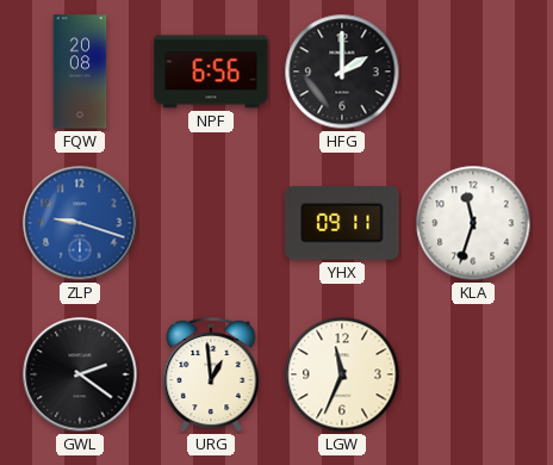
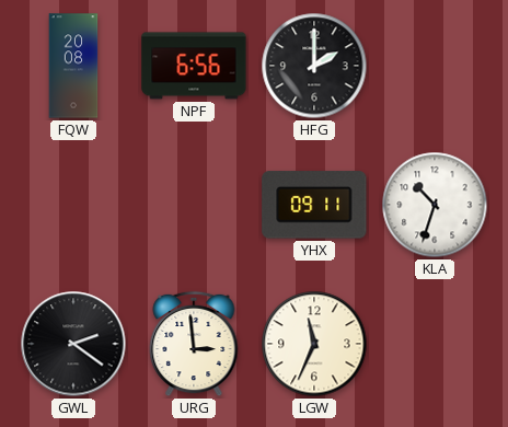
ZLP: 9:18 -> none
KLA: 11:33 -> 10:33
URG: 12:59 -> 2:59
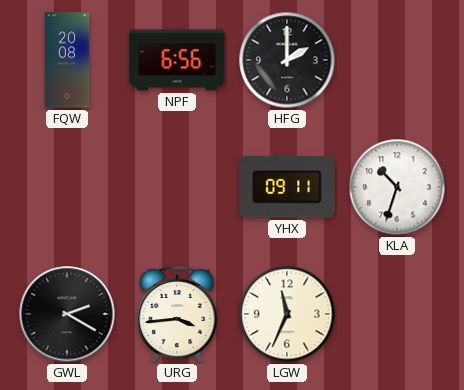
GWL: 2:21 -> 2:20
URG: 2:59 -> 3:44
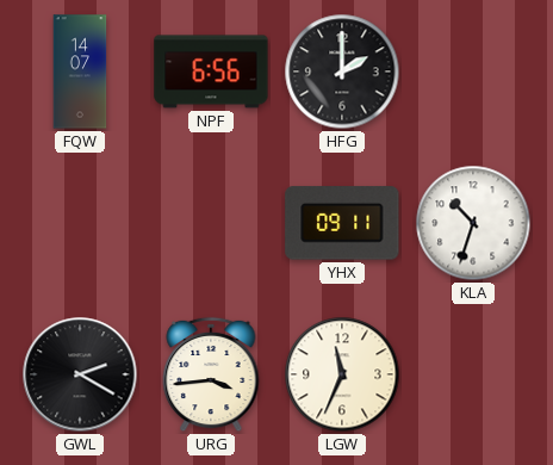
FQW: 20:08 -> 14:07
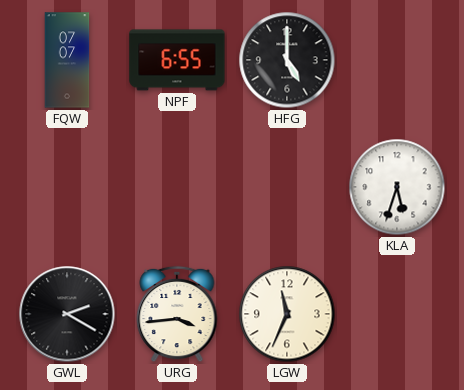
FQW: 14:07 -> 07:07
NPF: 6:56 -> 6:55
HFG: 2:00 -> 5:00
YHX: 09:11 -> none
KLA: 10:33 -> 5:33
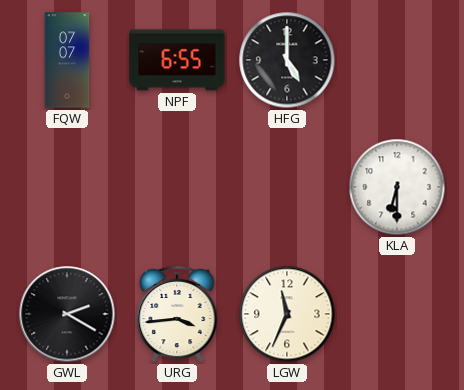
KLA: 5:33 -> 6:30
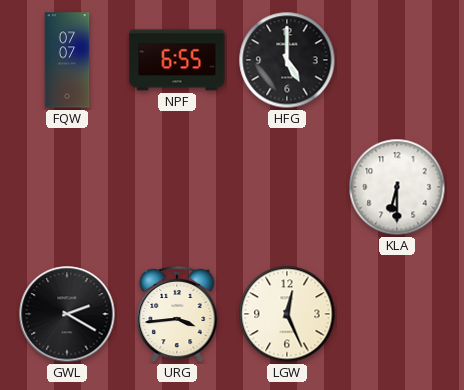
LGW: 11:34 -> 12:26
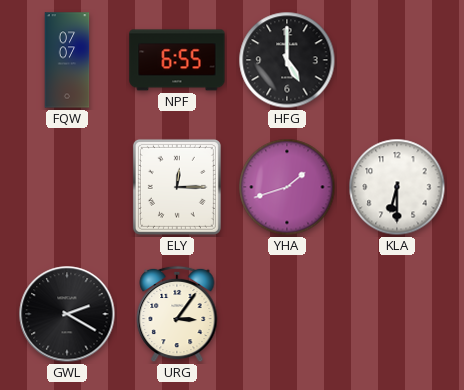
ELY: none -> 12:15
YHA: none -> 1:42
URG: 3:44 -> 3:06
LGW: 12:26 -> none
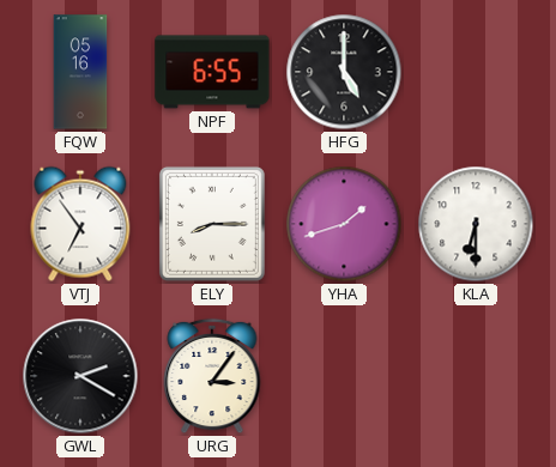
FQW: 07:07 -> 05:16
VTJ: none -> 6:54
ELY: 12:15 -> 8:15
